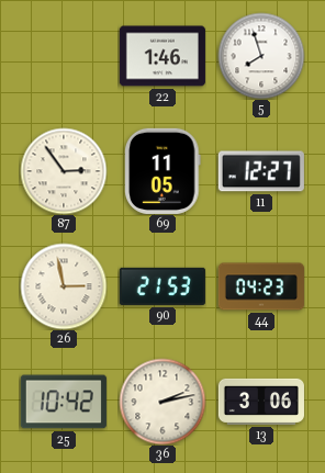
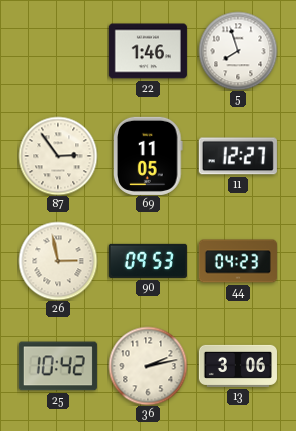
90: 21:53 -> 09:53
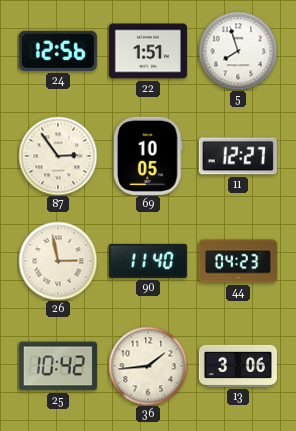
24: none -> 12:56
22: 1:46 -> 1:51
69: 11:05 -> 10:05
90: 09:53 -> 11:40
36: 2:13 -> 1:44
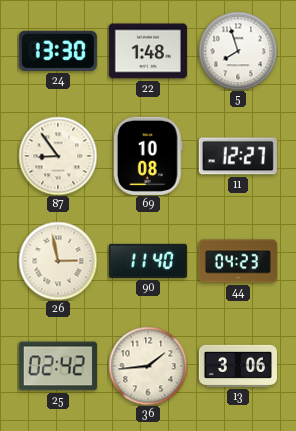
24: 12:56 -> 13:30
22: 1:51 -> 1:48
87: 2:54 -> 8:54
69: 10:05 -> 10:08
25: 10:42 -> 02:42
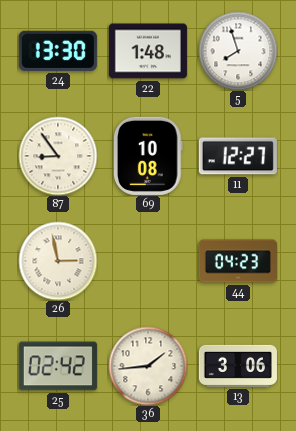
90: 11:40 -> none
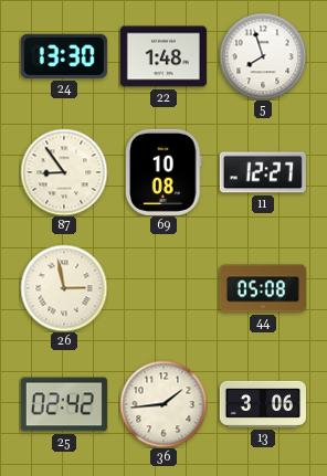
44: 04:23 -> 05:08
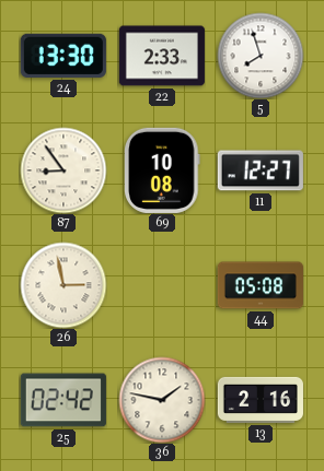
22: 1:48 -> 2:33
36: 1:44 -> 1:47
13: 3:06 -> 2:16
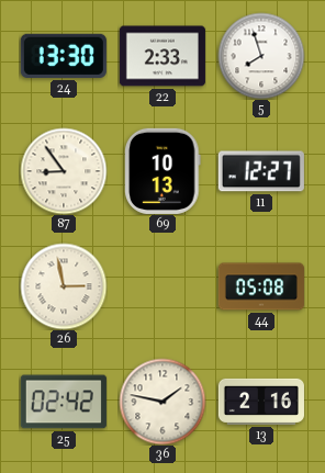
69: 10:08 -> 10:13
